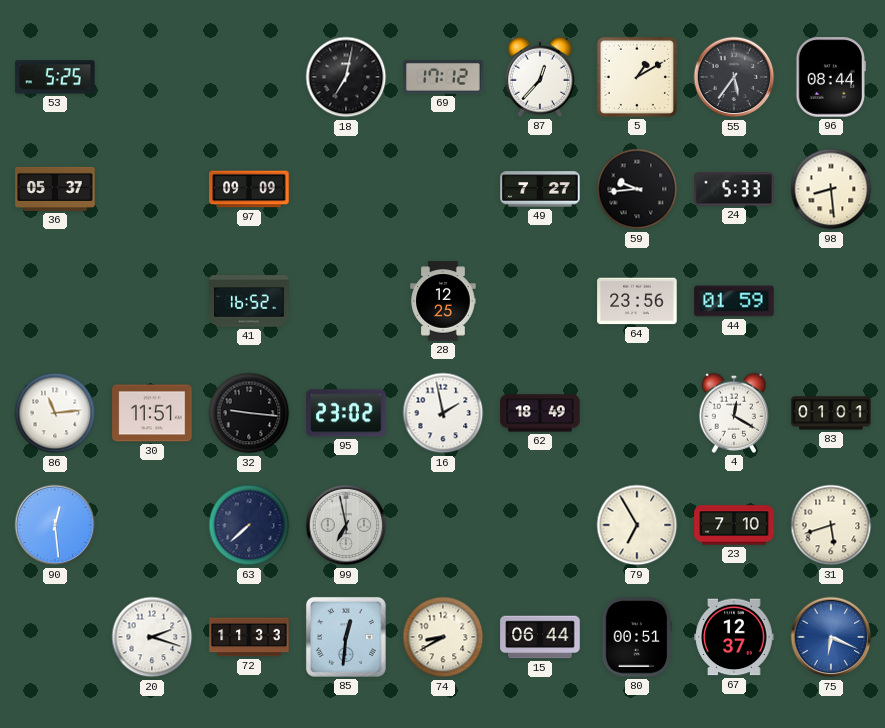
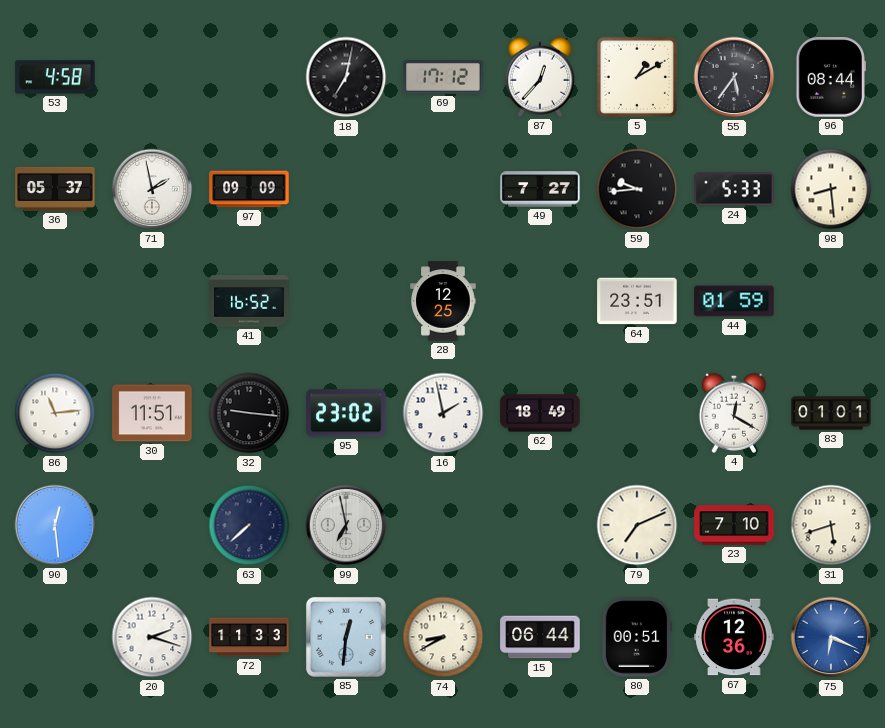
53: 5:25 -> 4:58
71: none -> 1:58
64: 23:56 -> 23:51
79: 6:55 -> 7:11
67: 12:37 -> 12:36
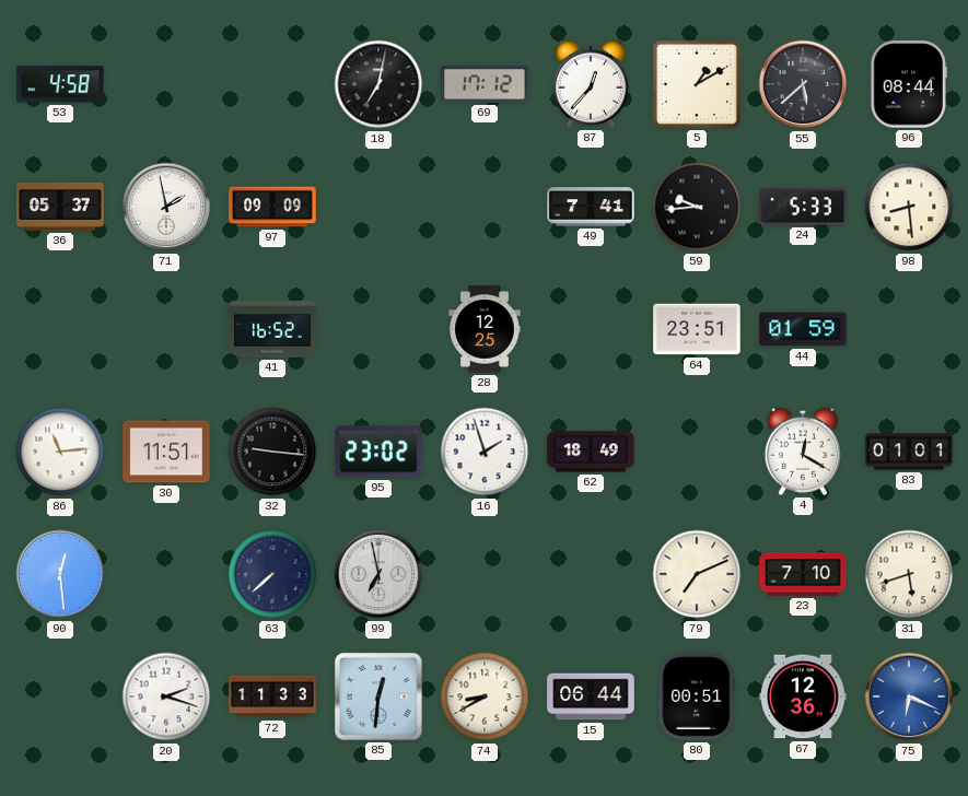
55: 5:36 -> 5:38
49: 7:27 -> 7:41
16: 1:58 -> 1:57
